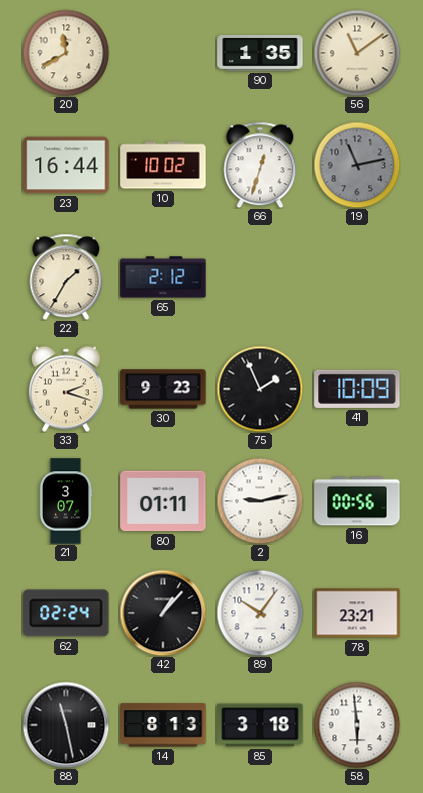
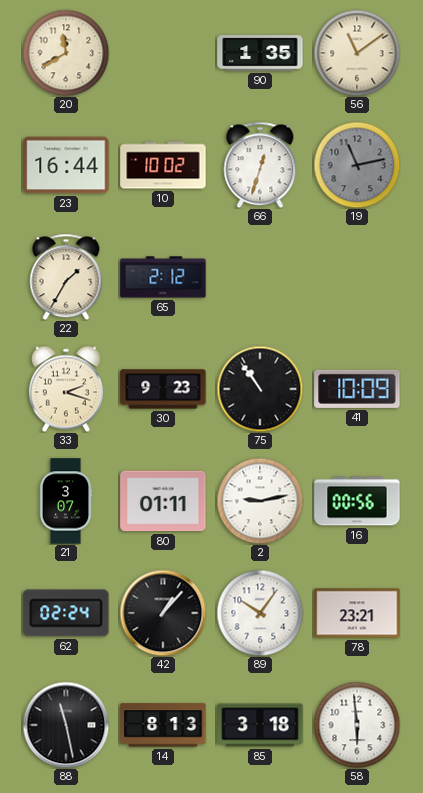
75: 1:56 -> 10:54
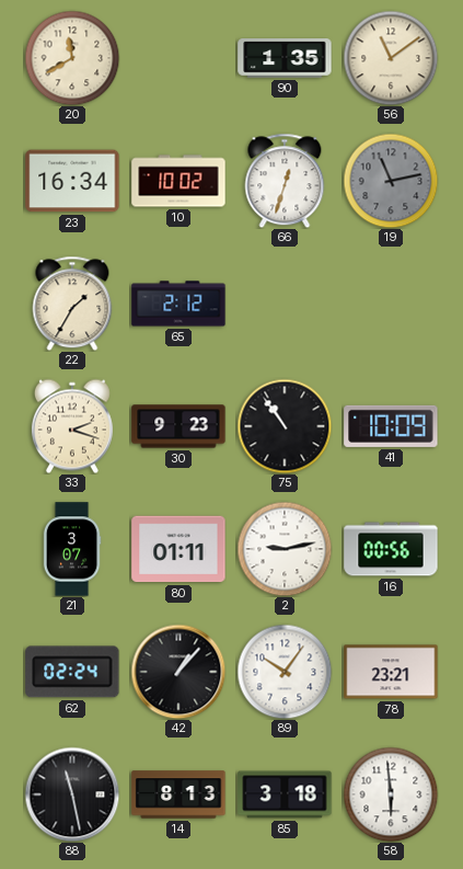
23: 16:44 -> 16:34
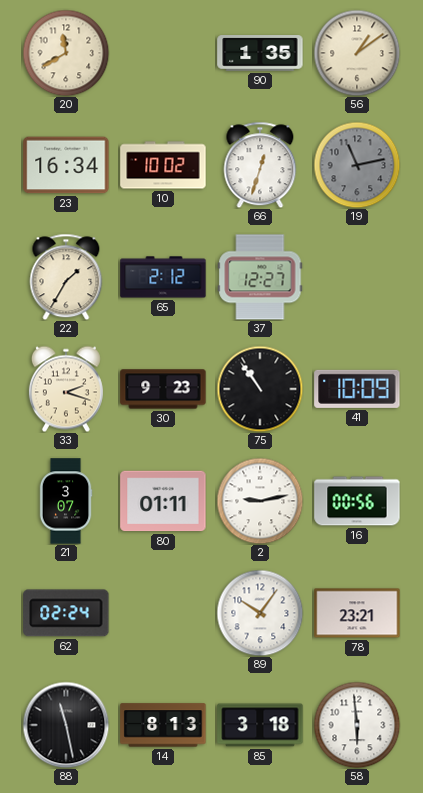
56: 11:09 -> 1:09
37: none -> 12:27
42: 1:07 -> none
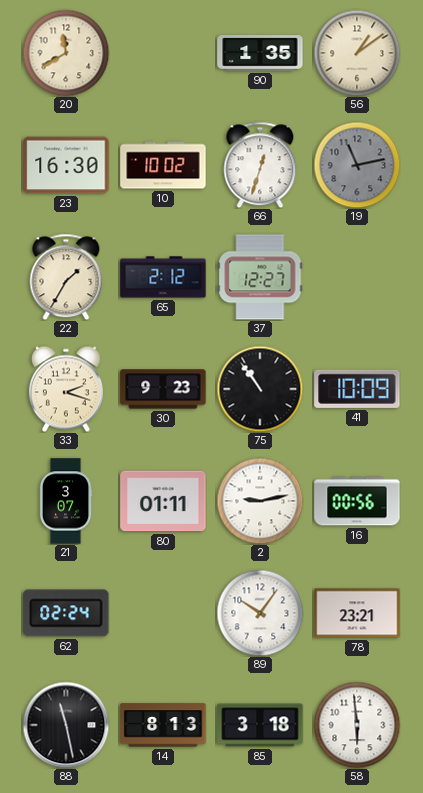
23: 16:34 -> 16:30
